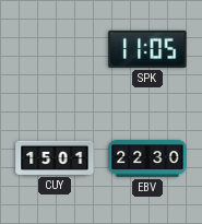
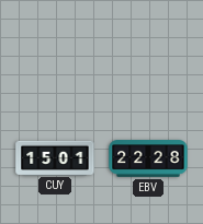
SPK: 11:05 -> none
EBV: 22:30 -> 22:28
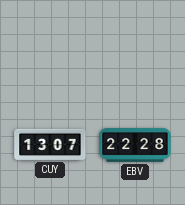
CUY: 15:01 -> 13:07
